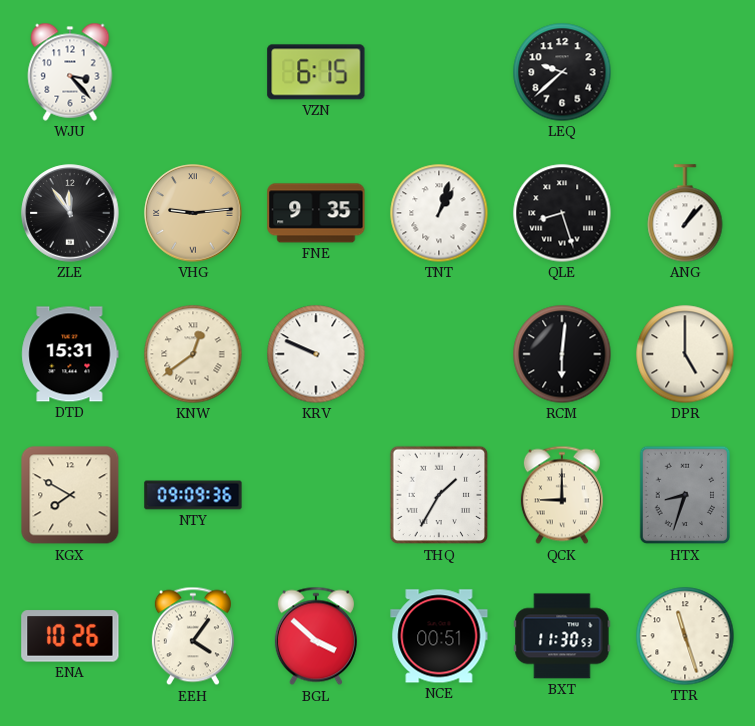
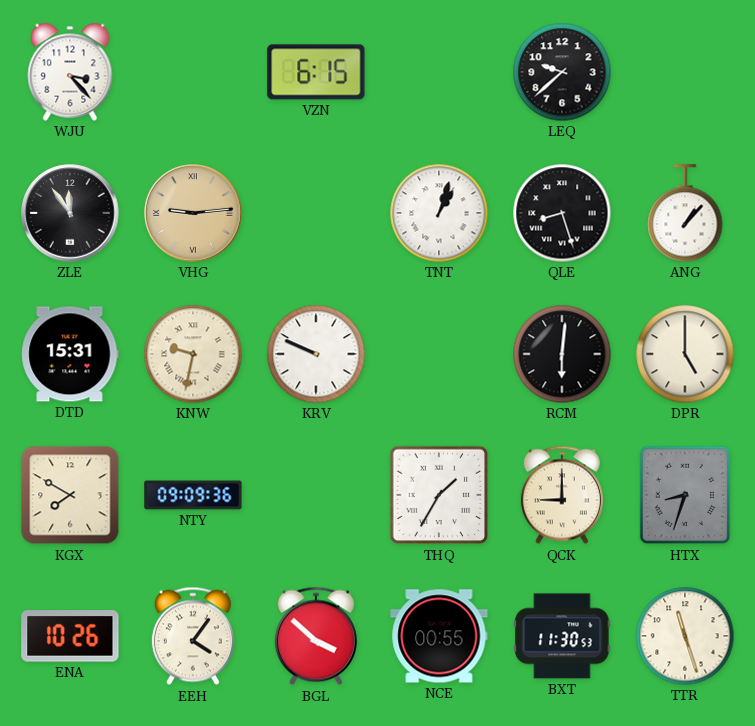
FNE: 9:35 -> none
KNW: 12:39 -> 9:32
NCE: 00:51 -> 00:55
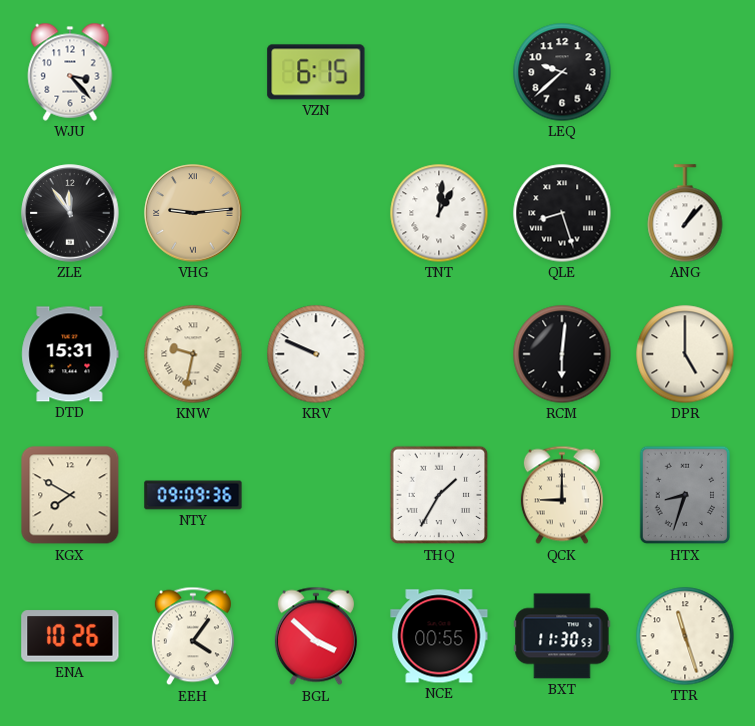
TNT: 1:03 -> 1:01
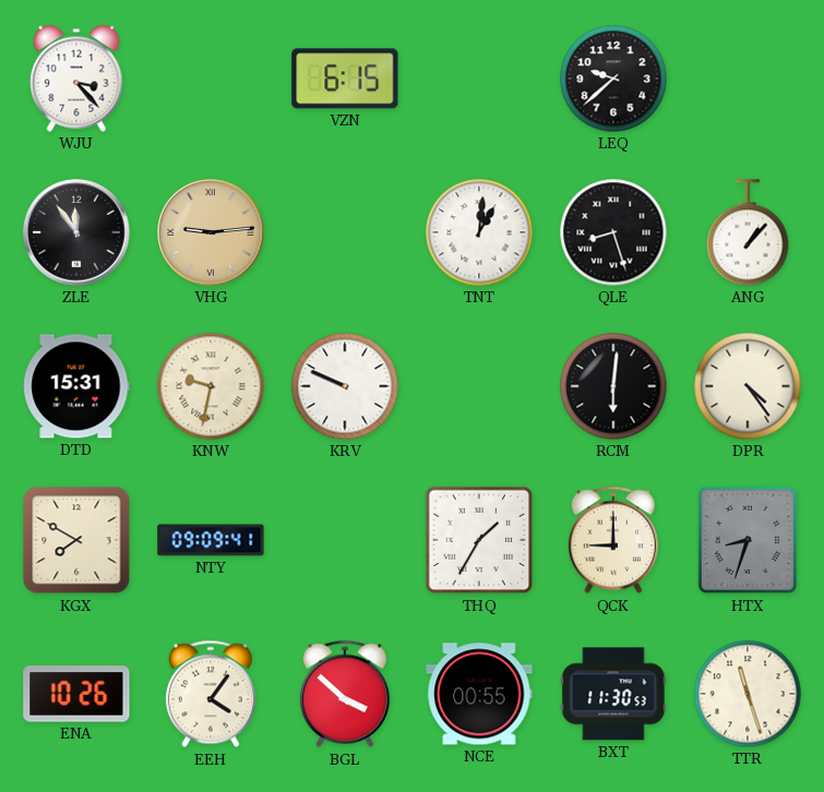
DPR: 5:00 -> 4:24
NTY: 09:09:36 -> 09:09:41
